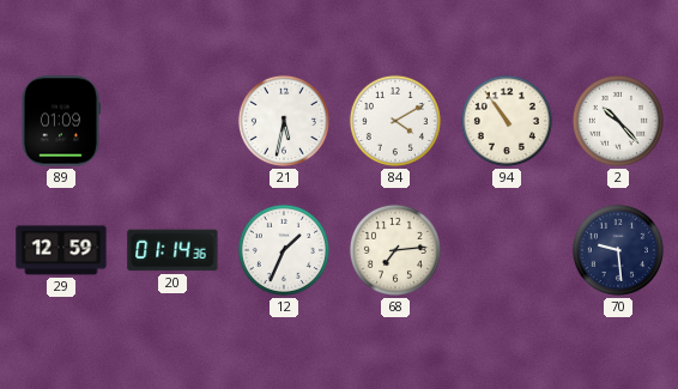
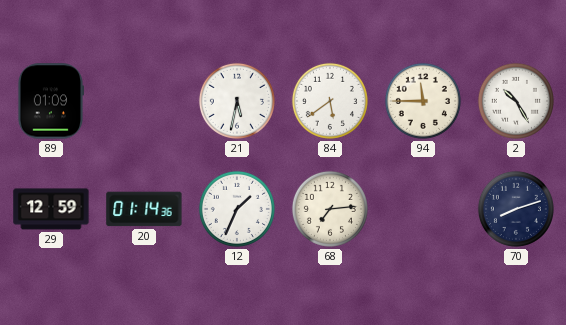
84: 4:10 -> 5:39
94: 10:54 -> 11:45
2: 10:23 -> 10:25
70: 9:29 -> 8:12
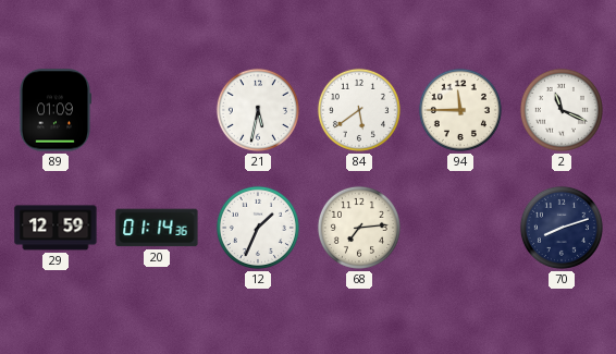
2: 10:25 -> 11:19
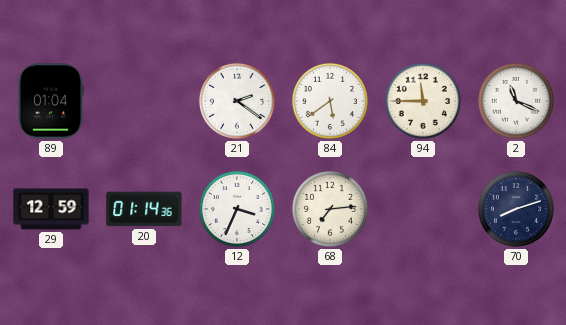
89: 01:09 -> 01:04
21: 5:32 -> 2:21
12: 1:34 -> 3:34
